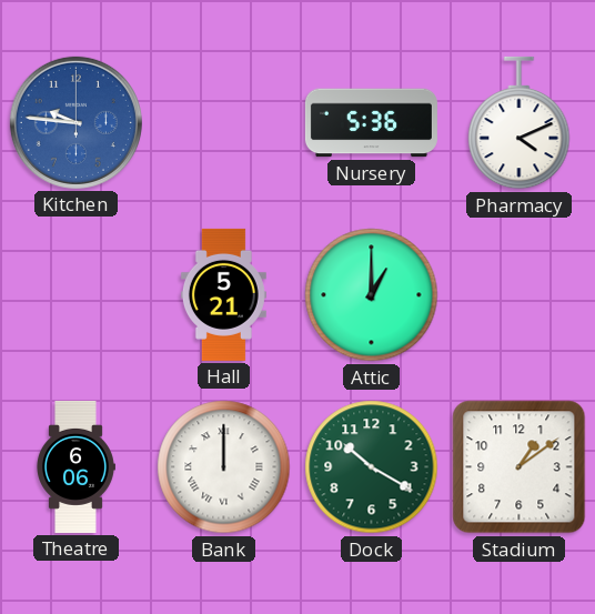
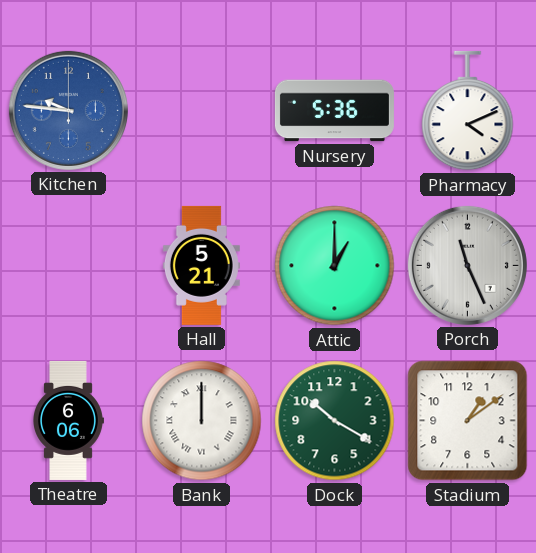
Porch: none -> 11:26
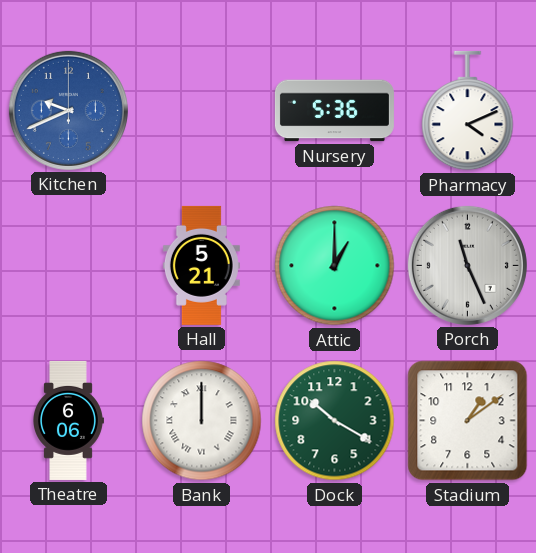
Kitchen: 9:46 -> 9:41
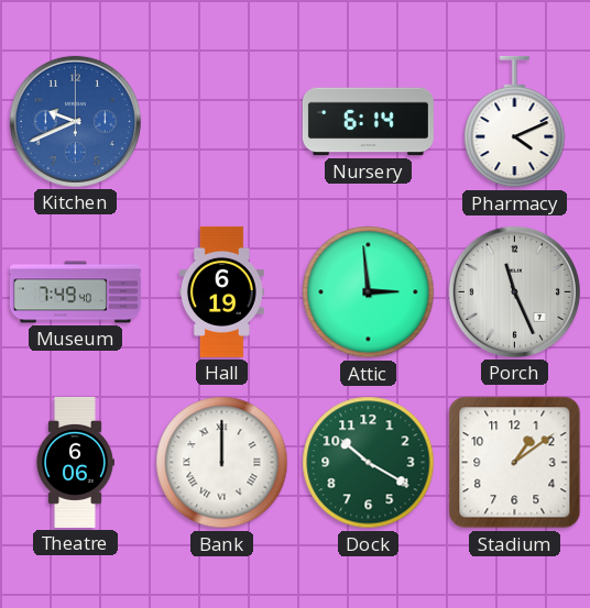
Nursery: 5:36 -> 6:14
Museum: none -> 7:49
Hall: 5:21 -> 6:19
Attic: 1:00 -> 2:59
